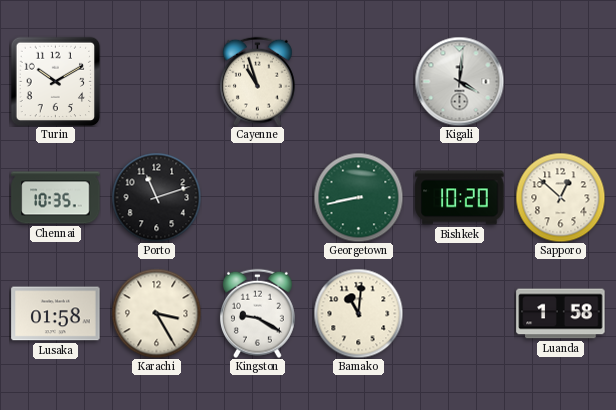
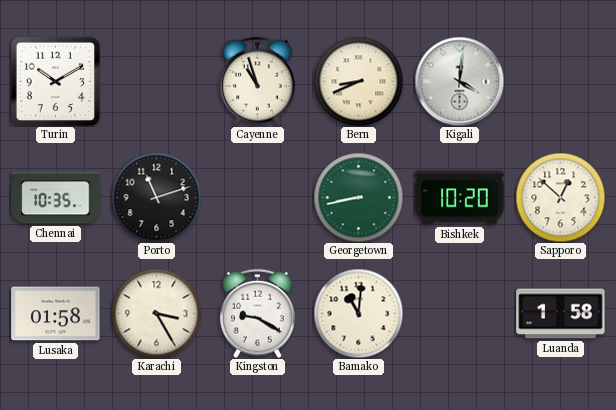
Bern: none -> 8:41
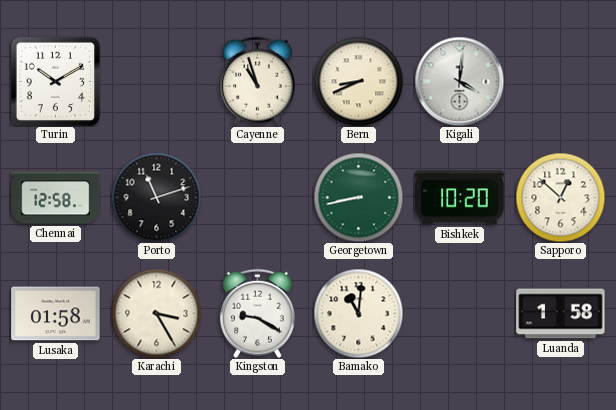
Chennai: 10:35 -> 12:58
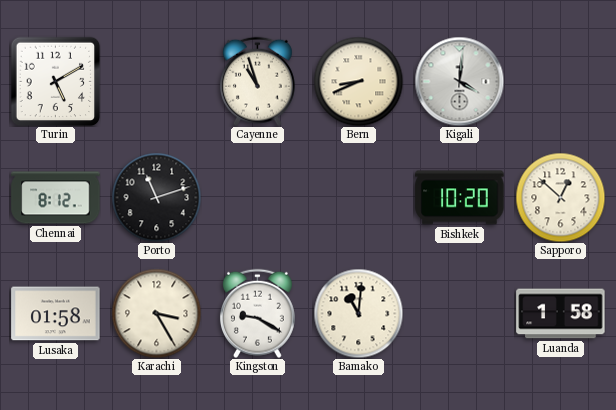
Turin: 10:10 -> 5:10
Chennai: 12:58 -> 8:12
Georgetown: 8:43 -> none
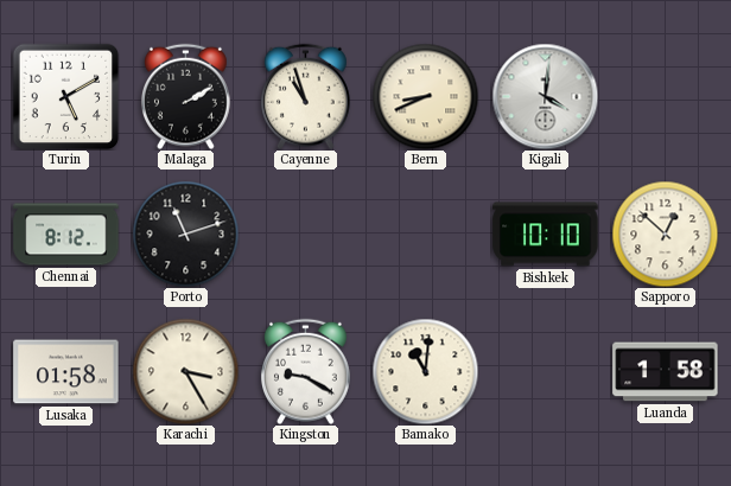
Malaga: none -> 2:10
Bishkek: 10:20 -> 10:10
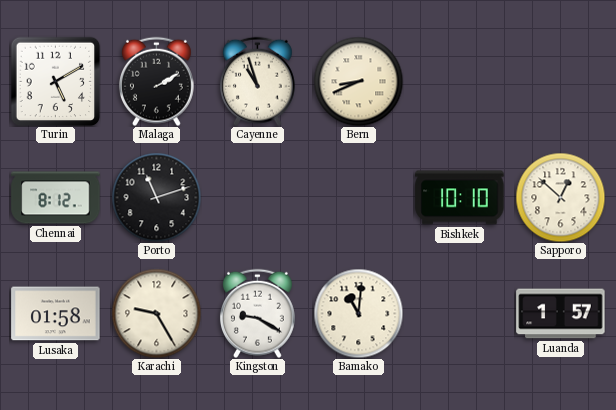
Kigali: 4:01 -> none
Karachi: 3:25 -> 9:25
Luanda: 1:58 -> 1:57
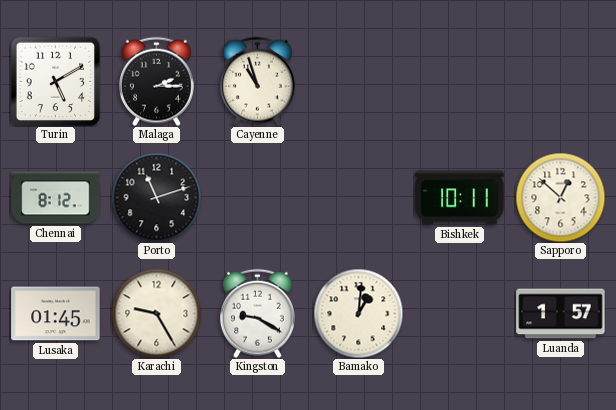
Malaga: 2:10 -> 2:15
Bern: 8:41 -> none
Bishkek: 10:10 -> 10:11
Lusaka: 01:58 -> 01:45
Bamako: 11:01 -> 1:01
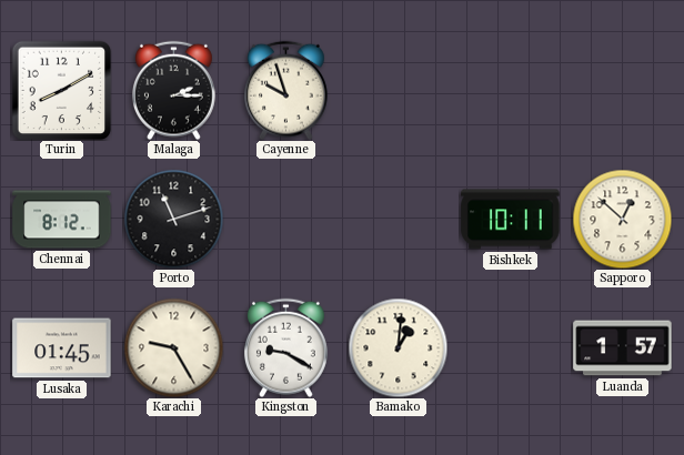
Turin: 5:10 -> 8:10
Cayenne: 10:57 -> 9:57
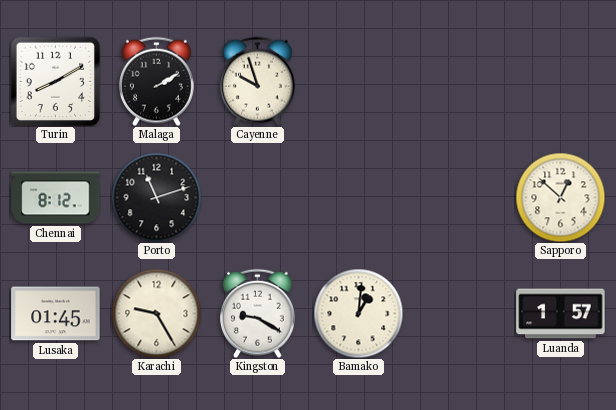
Malaga: 2:15 -> 2:10
Bishkek: 10:11 -> none
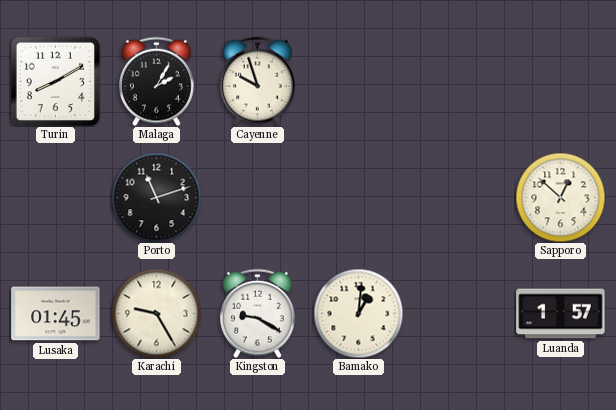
Malaga: 2:10 -> 2:05
Chennai: 8:12 -> none
